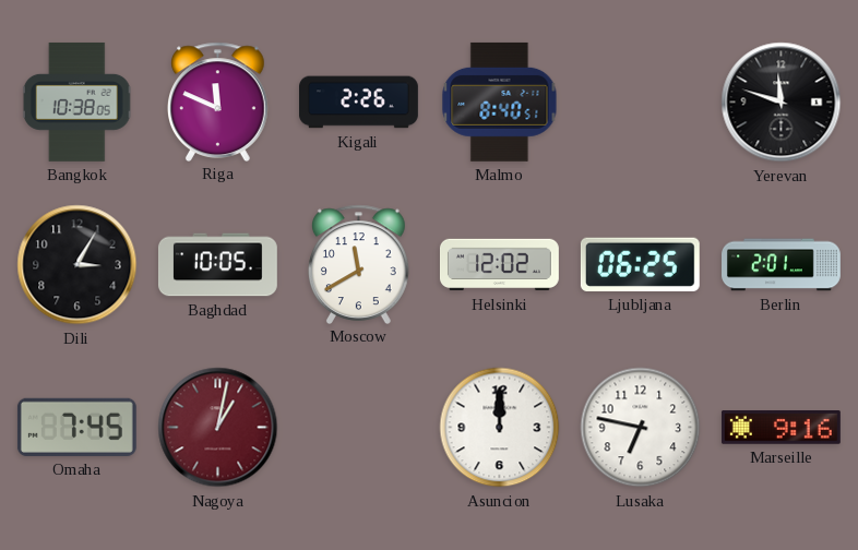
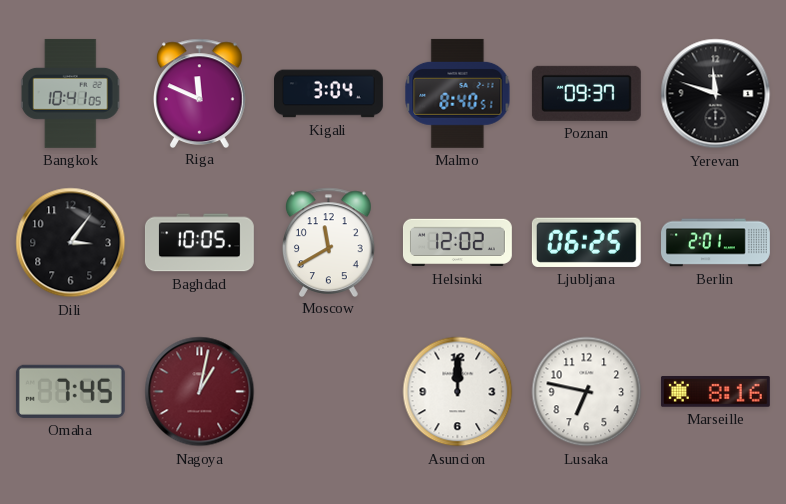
Bangkok: 10:38 -> 10:41
Kigali: 2:26 -> 3:04
Poznan: none -> 09:37
Dili: 3:05 -> 3:06
Marseille: 9:16 -> 8:16
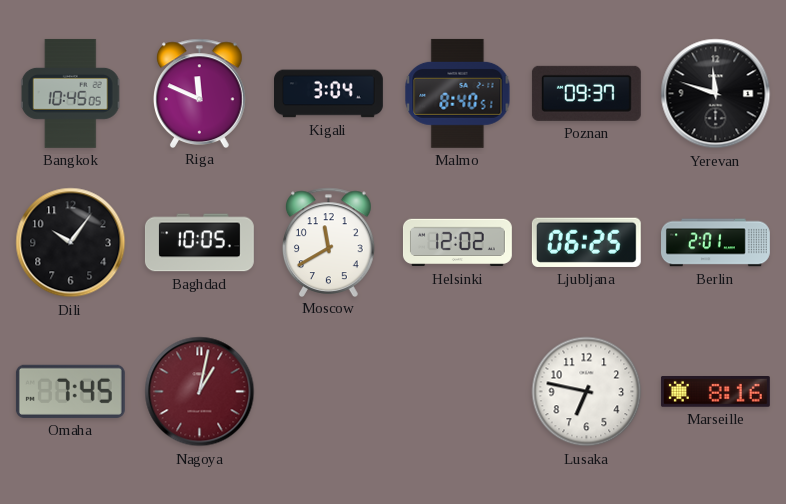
Bangkok: 10:41 -> 10:45
Dili: 3:06 -> 10:06
Asuncion: 12:00 -> none
